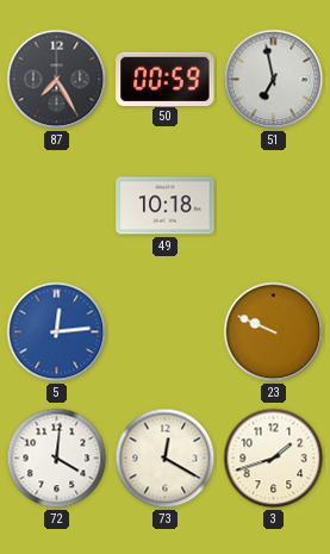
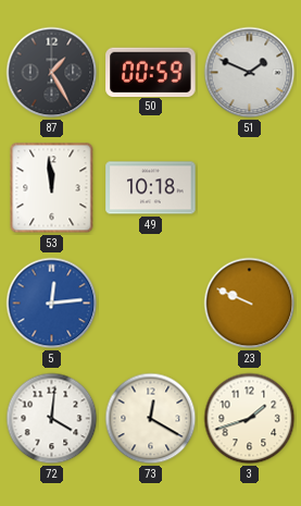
87: 7:25 -> 1:25
51: 6:58 -> 1:49
53: none -> 11:59
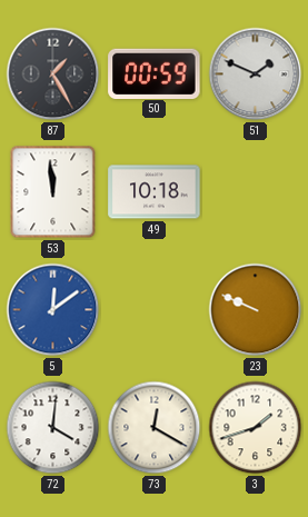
5: 12:14 -> 12:09
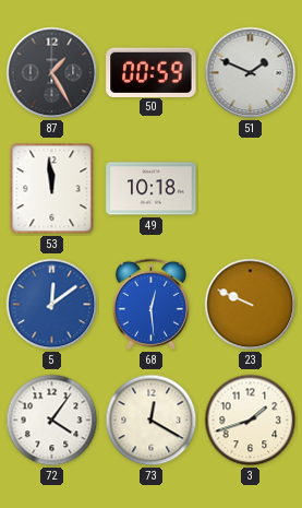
68: none -> 12:29
72: 4:01 -> 4:06
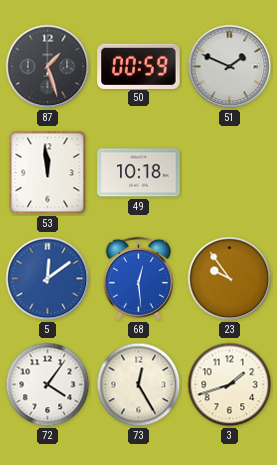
87: 1:25 -> 1:27
23: 9:49 -> 9:54
73: 12:20 -> 12:25
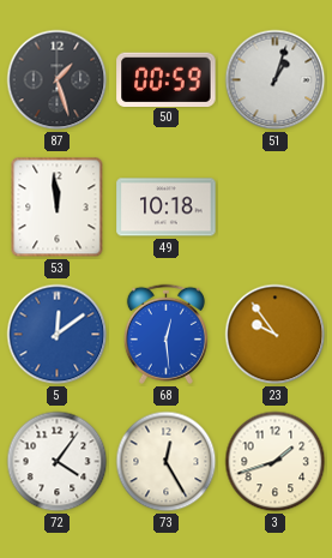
51: 1:49 -> 1:03
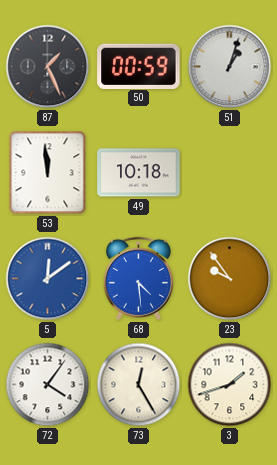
87: 1:27 -> 1:26
68: 12:29 -> 4:29
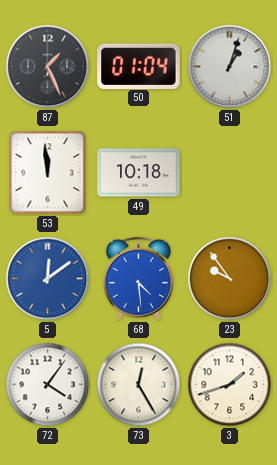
50: 00:59 -> 01:04
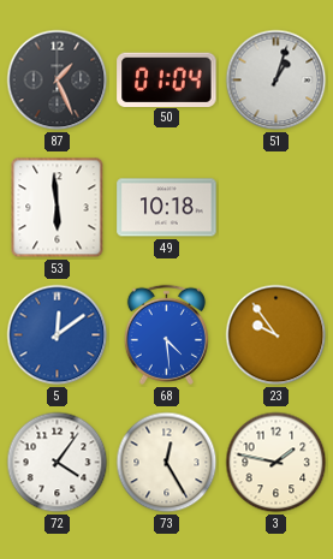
53: 11:59 -> 5:59
3: 1:42 -> 1:47
